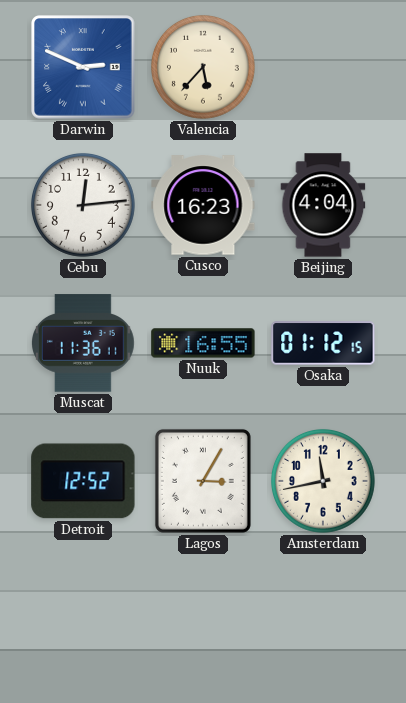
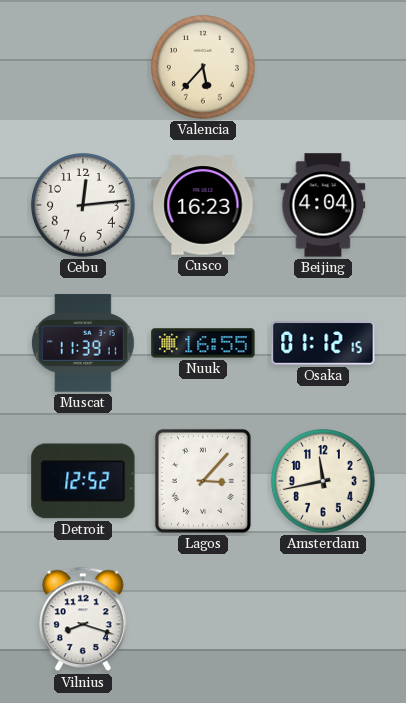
Darwin: 2:49 -> none
Muscat: 11:36 -> 11:39
Lagos: 3:05 -> 3:07
Vilnius: none -> 8:18
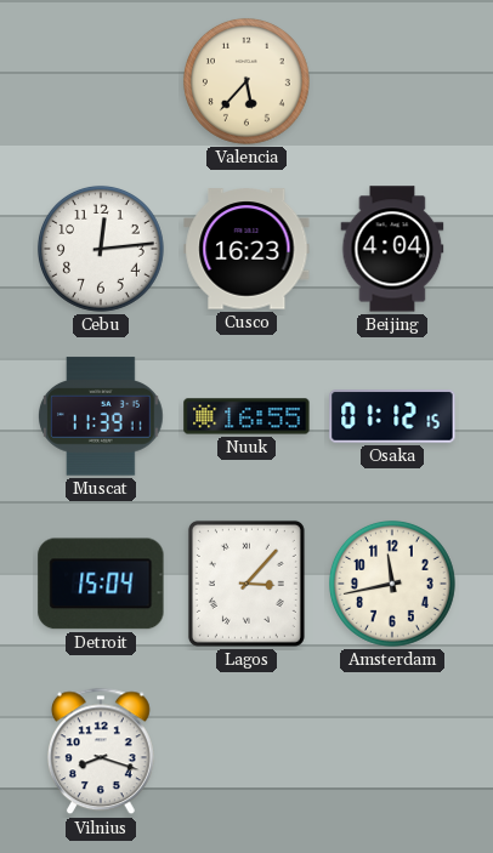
Detroit: 12:52 -> 15:04
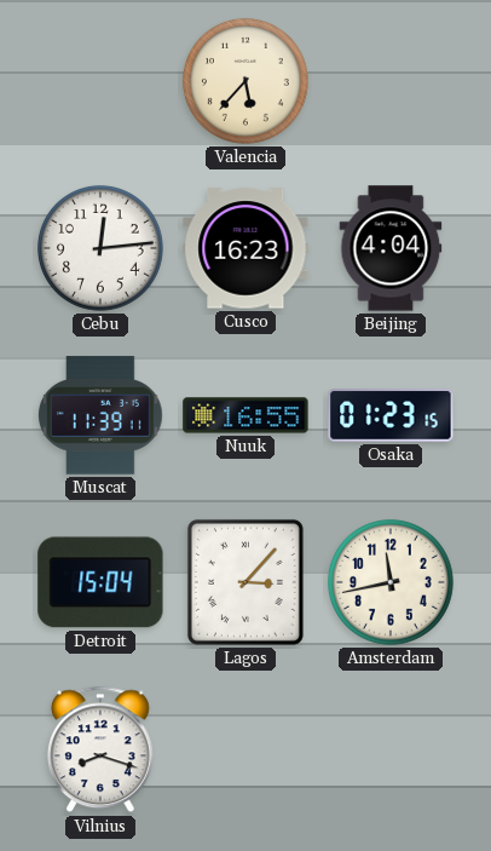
Osaka: 01:12 -> 01:23
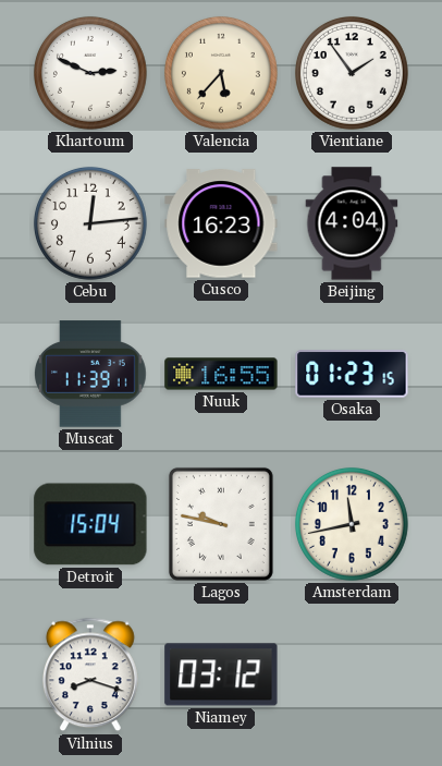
Khartoum: none -> 2:49
Vientiane: none -> 1:54
Lagos: 3:07 -> 9:47
Niamey: none -> 03:12
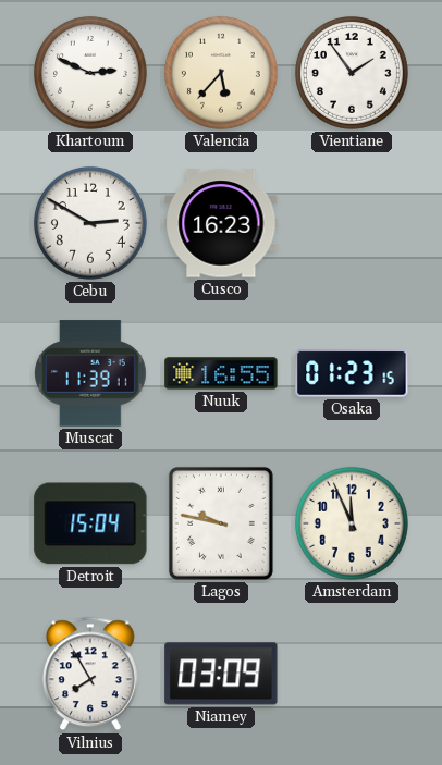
Cebu: 12:14 -> 2:50
Beijing: 4:04 -> none
Amsterdam: 11:43 -> 11:56
Vilnius: 8:18 -> 7:55
Niamey: 03:12 -> 03:09
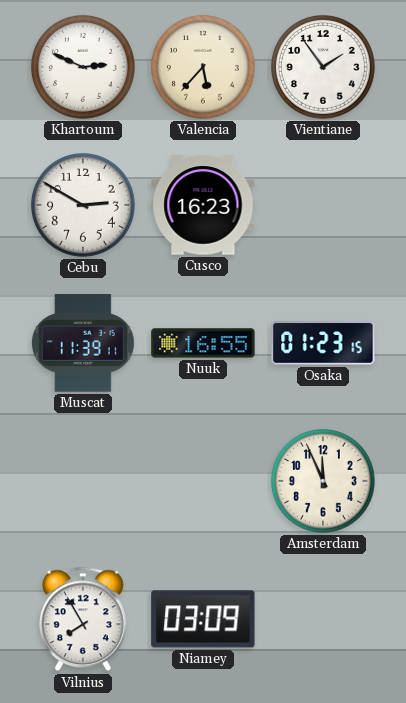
Detroit: 15:04 -> none
Lagos: 9:47 -> none
